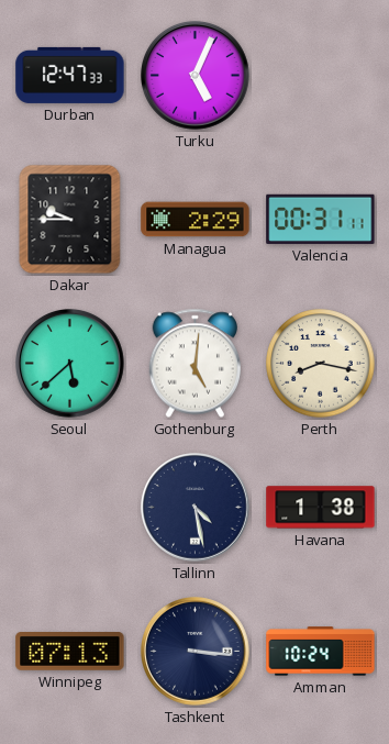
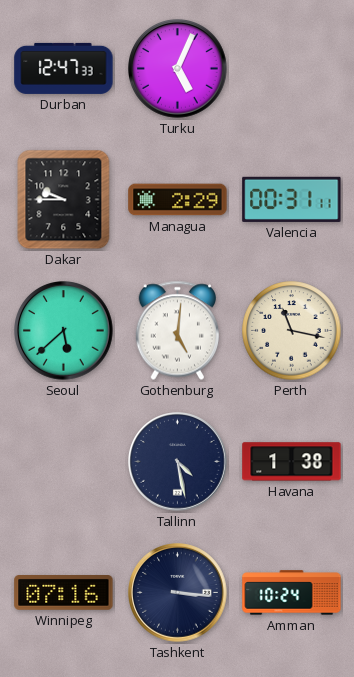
Perth: 8:17 -> 11:17
Winnipeg: 07:13 -> 07:16
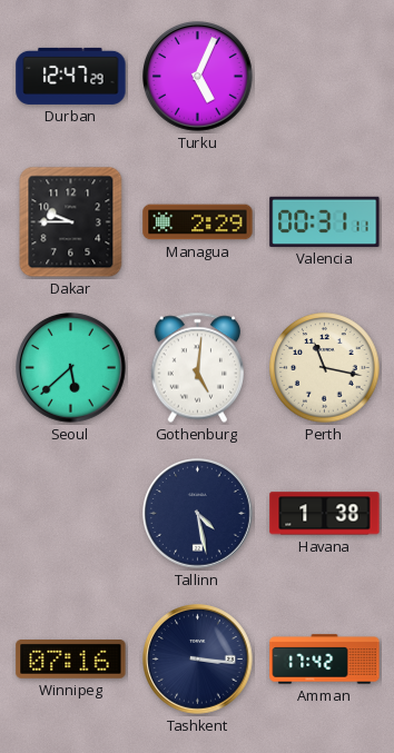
Durban: 12:47:33 -> 12:47:29
Amman: 10:24 -> 17:42
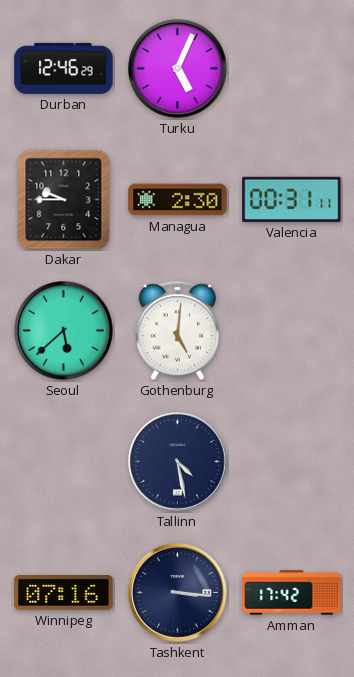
Durban: 12:47 -> 12:46
Managua: 2:29 -> 2:30
Perth: 11:17 -> none
Havana: 1:38 -> none
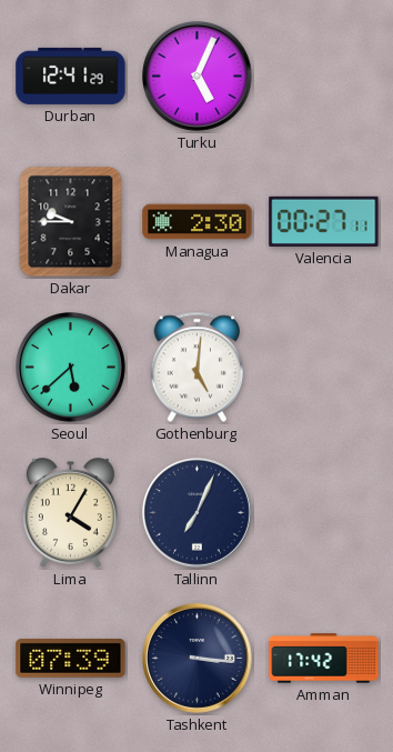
Durban: 12:46 -> 12:41
Valencia: 00:31 -> 00:27
Lima: none -> 4:05
Tallinn: 4:28 -> 7:04
Winnipeg: 07:16 -> 07:39
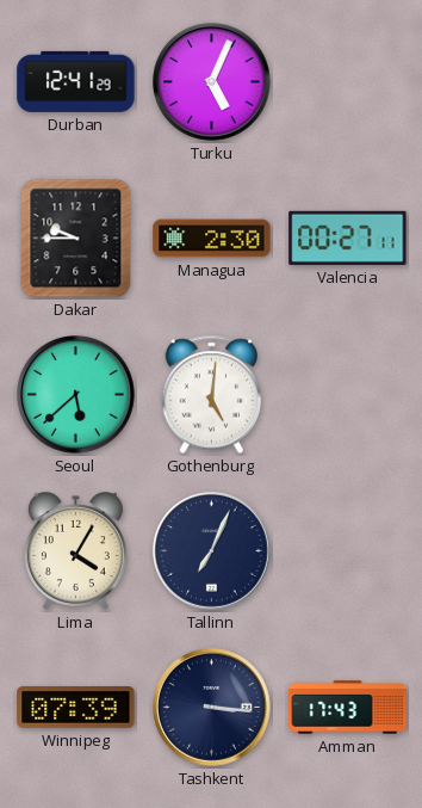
Amman: 17:42 -> 17:43
